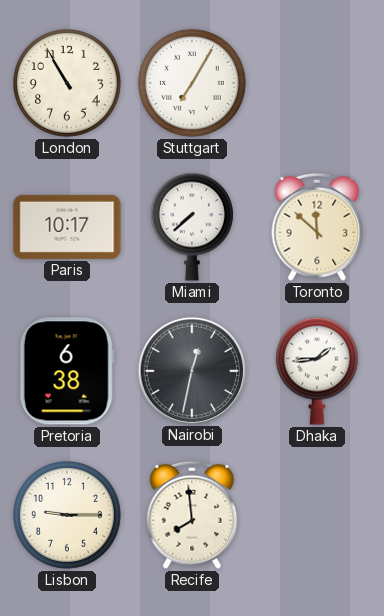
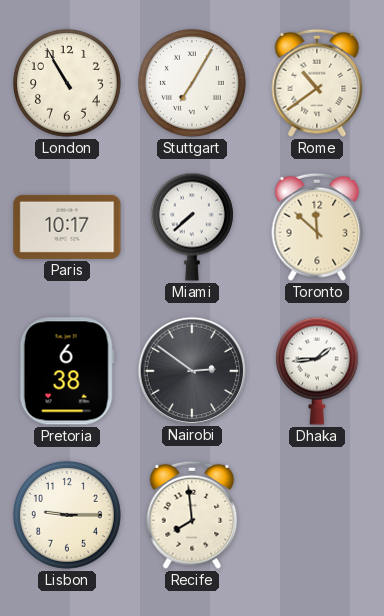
Rome: none -> 10:39
Nairobi: 12:32 -> 2:51
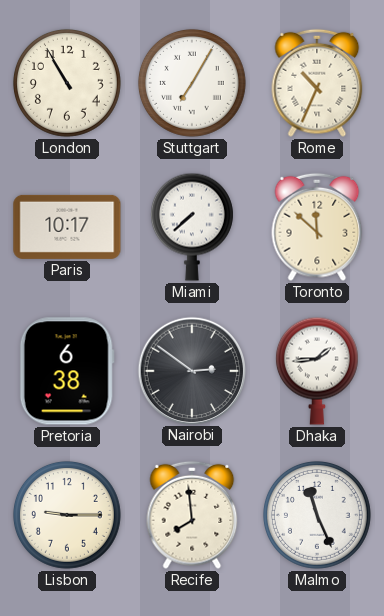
Rome: 10:39 -> 10:34
Malmo: none -> 11:26
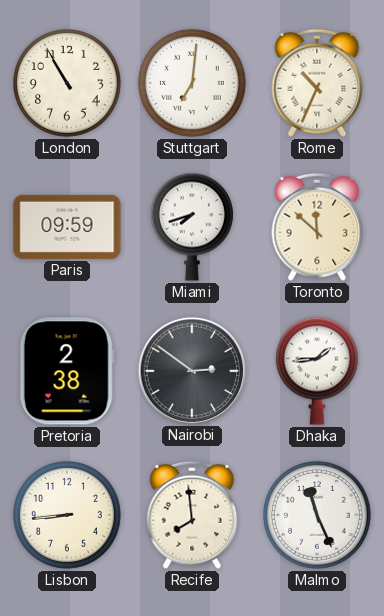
Stuttgart: 7:05 -> 7:01
Paris: 10:17 -> 09:59
Miami: 7:38 -> 7:42
Pretoria: 6:38 -> 2:38
Lisbon: 9:15 -> 8:44
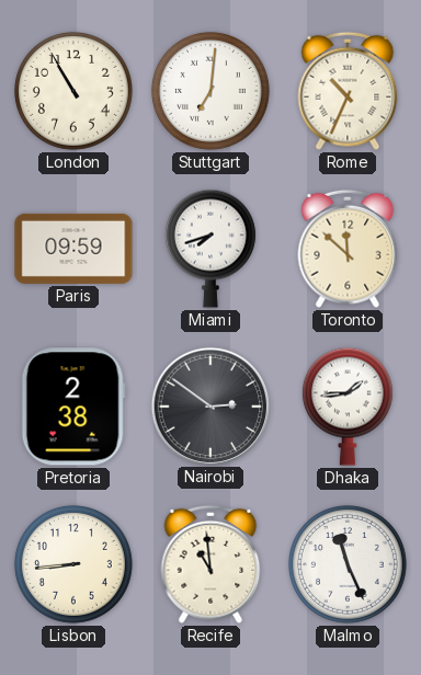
Recife: 7:59 -> 10:59
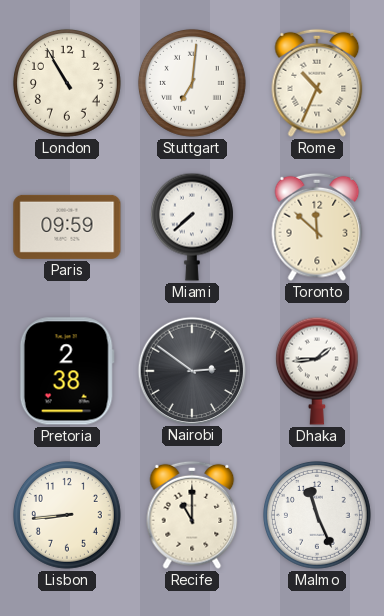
Miami: 7:42 -> 7:38
Recife: 10:59 -> 11:00
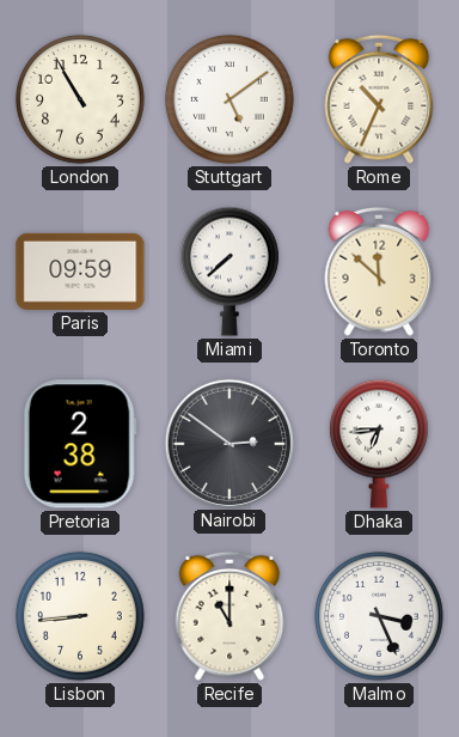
Stuttgart: 7:01 -> 5:09
Dhaka: 1:44 -> 6:44
Malmo: 11:26 -> 3:26
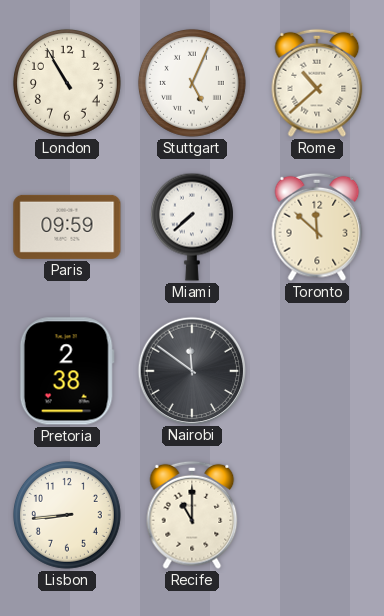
Stuttgart: 5:09 -> 5:04
Rome: 10:34 -> 10:38
Nairobi: 2:51 -> 11:51
Dhaka: 6:44 -> none
Malmo: 3:26 -> none
